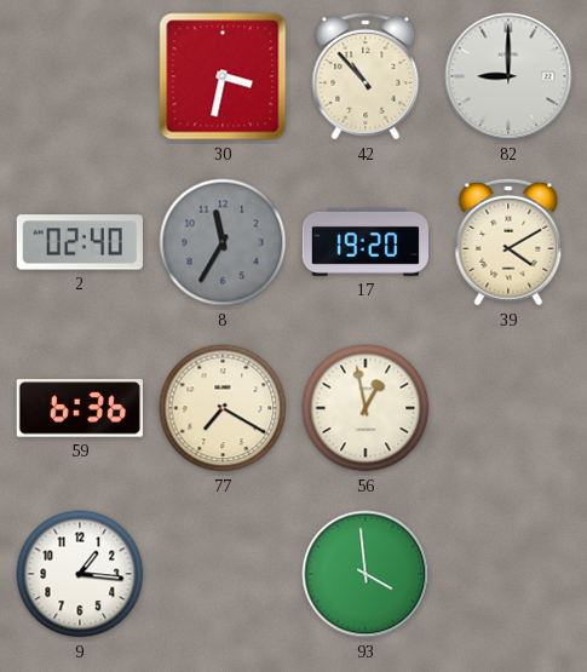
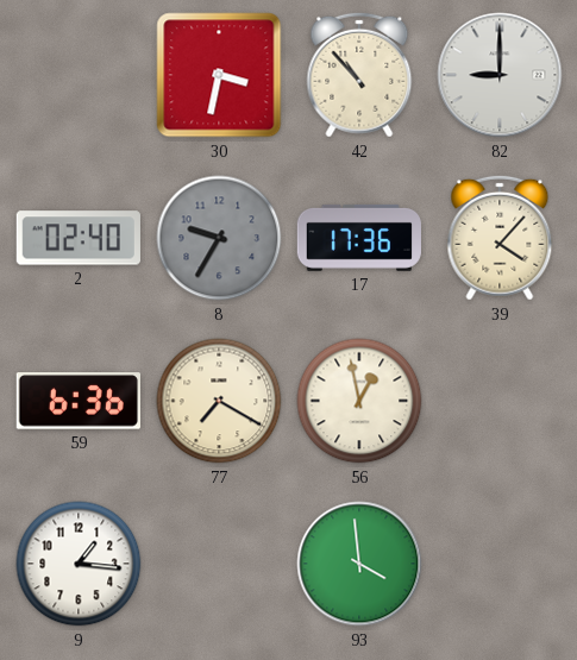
8: 11:35 -> 9:35
17: 19:20 -> 17:36
39: 4:10 -> 4:07
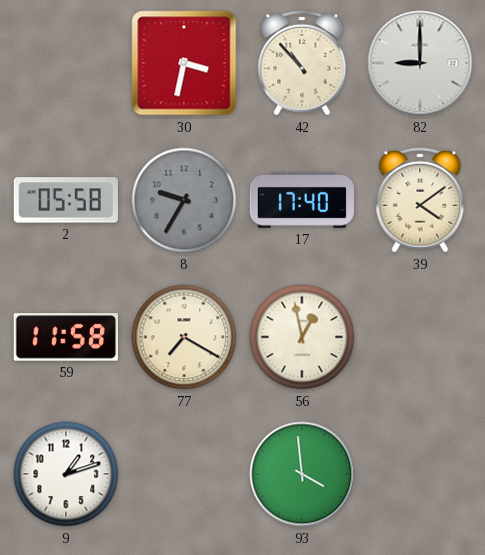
2: 02:40 -> 05:58
17: 17:36 -> 17:40
39: 4:07 -> 4:09
59: 6:36 -> 11:58
9: 1:16 -> 1:12
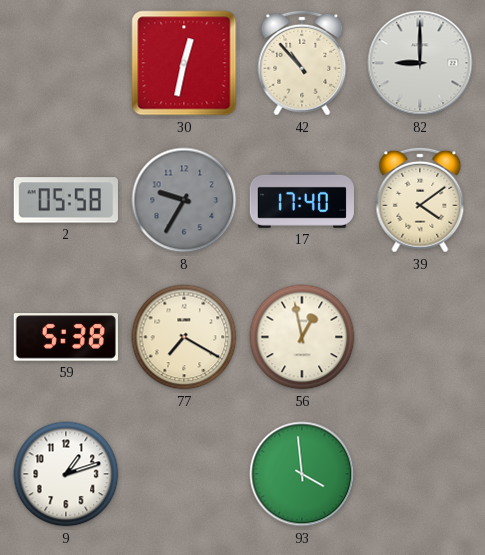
30: 3:32 -> 12:32
59: 11:58 -> 5:38
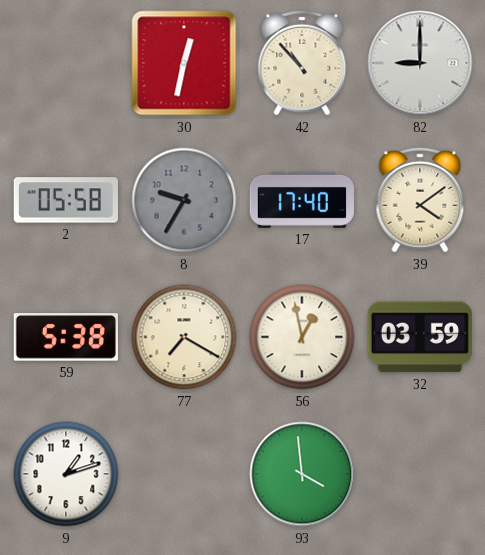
32: none -> 03:59
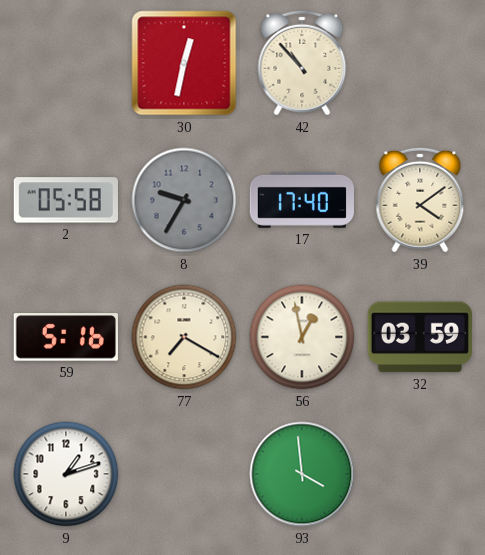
82: 9:00 -> none
59: 5:38 -> 5:16
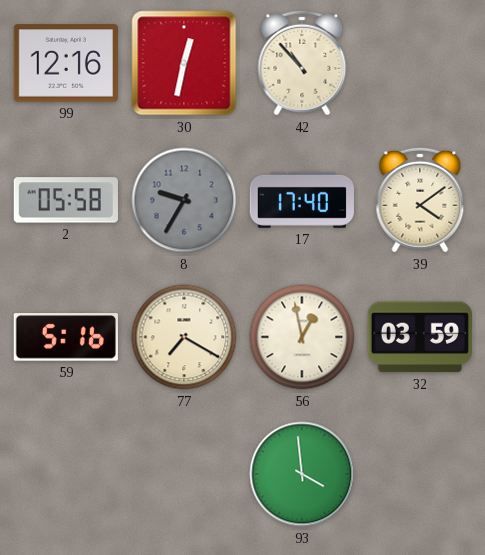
99: none -> 12:16
9: 1:12 -> none
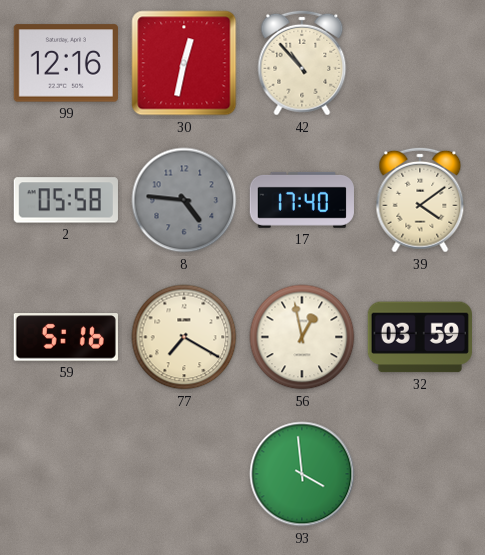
8: 9:35 -> 4:46
